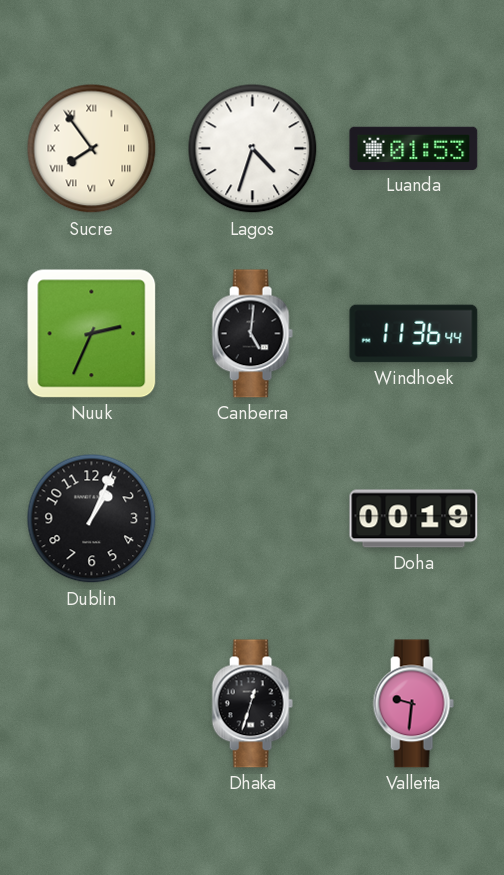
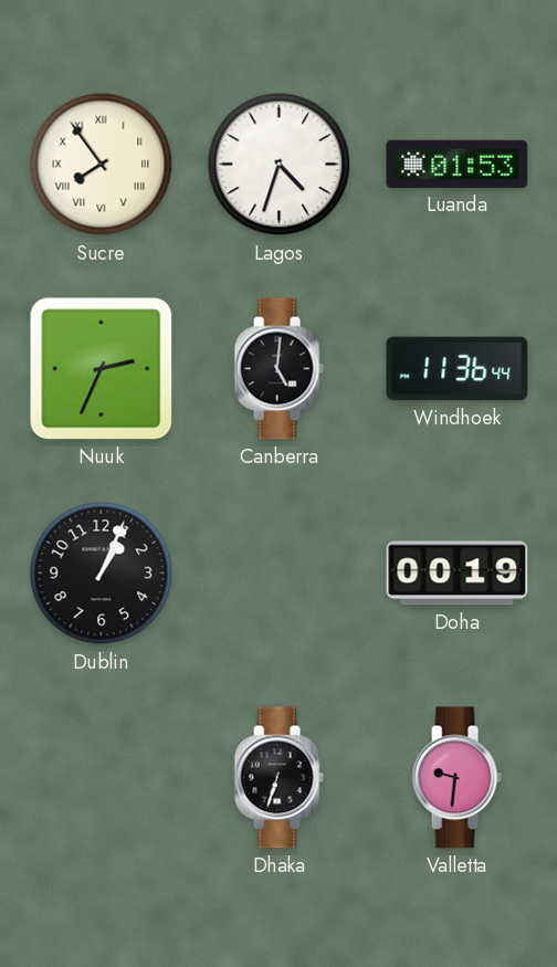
Dhaka: 12:33 -> 6:33
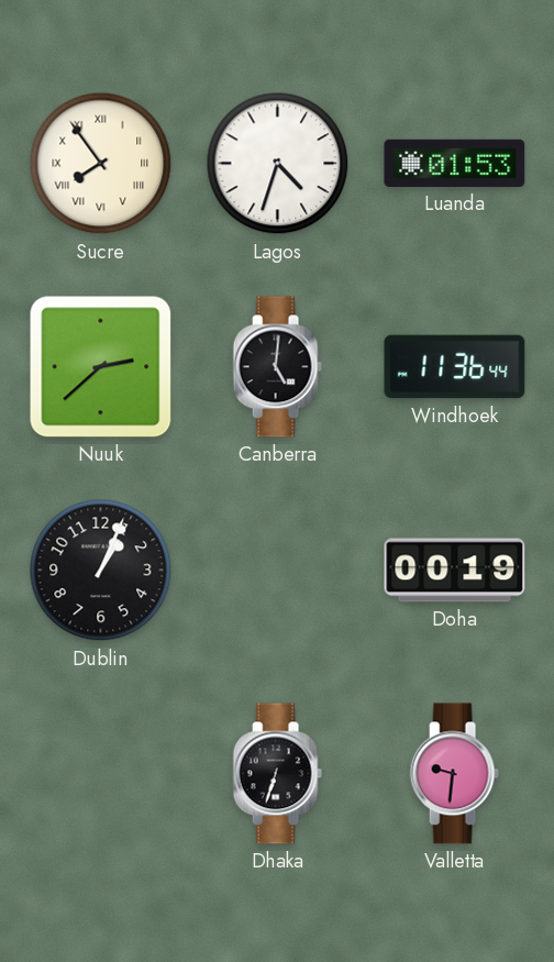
Nuuk: 2:34 -> 2:38
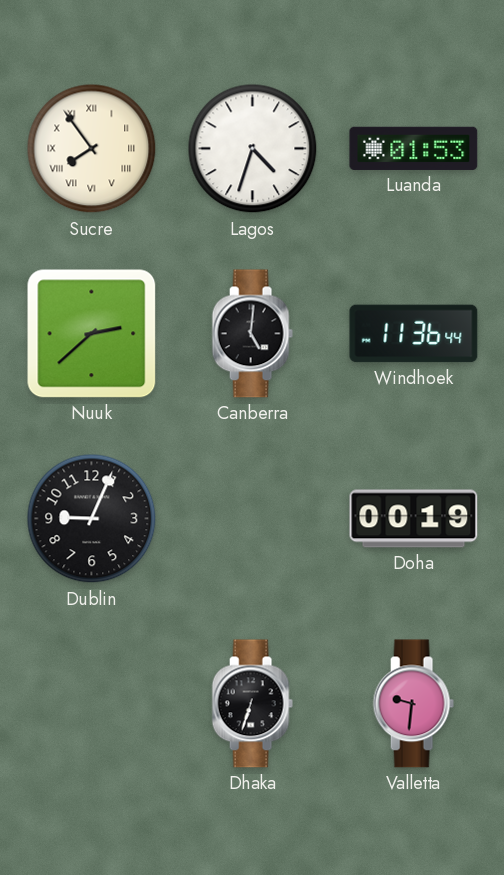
Dublin: 1:04 -> 9:04
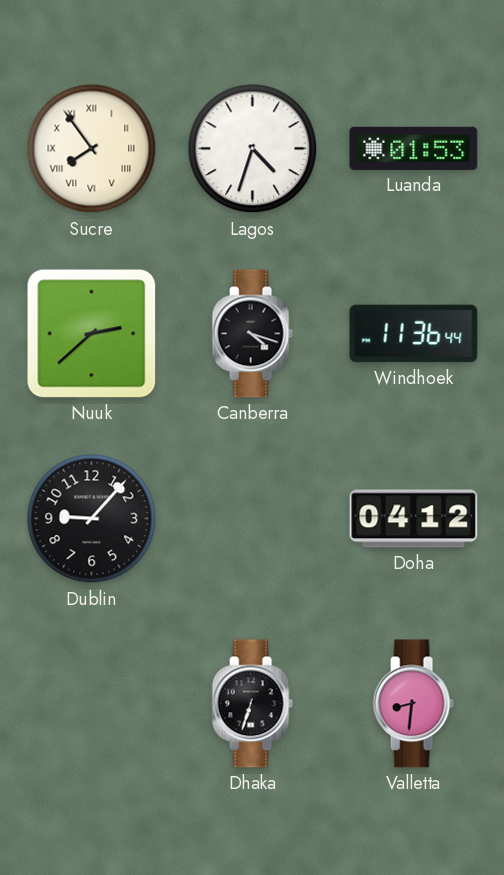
Canberra: 5:01 -> 4:18
Dublin: 9:04 -> 9:07
Doha: 00:19 -> 04:12
Valletta: 9:31 -> 8:31
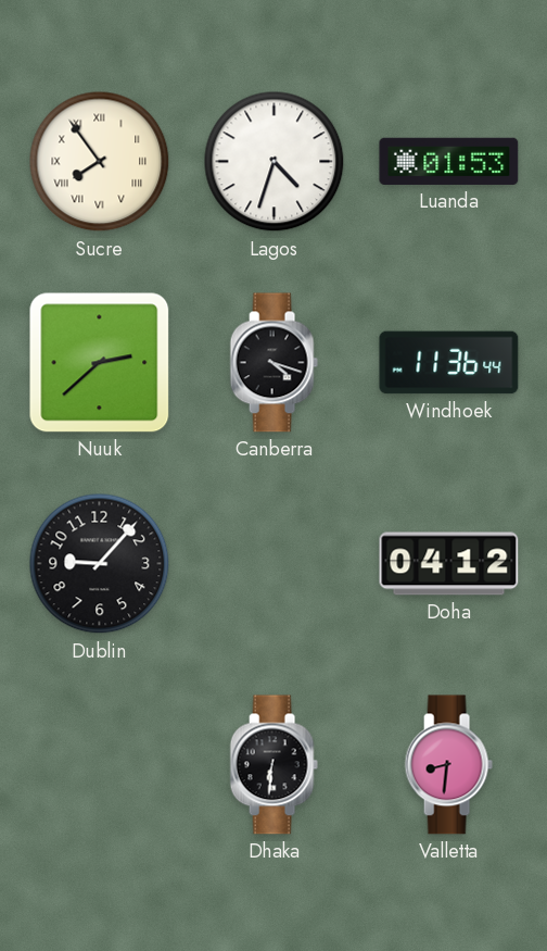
Dhaka: 6:33 -> 6:31
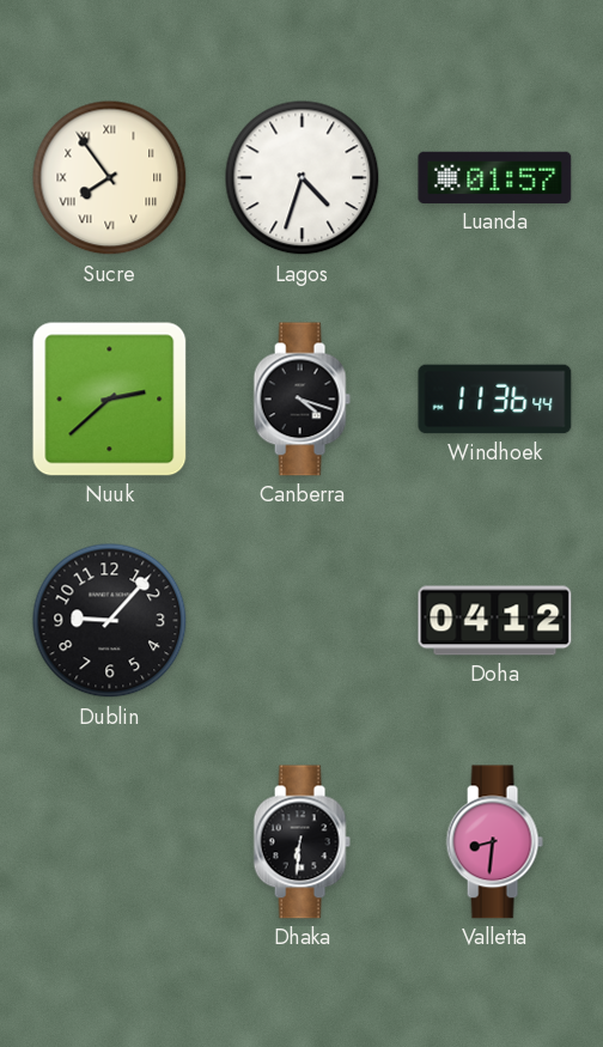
Luanda: 01:53 -> 01:57
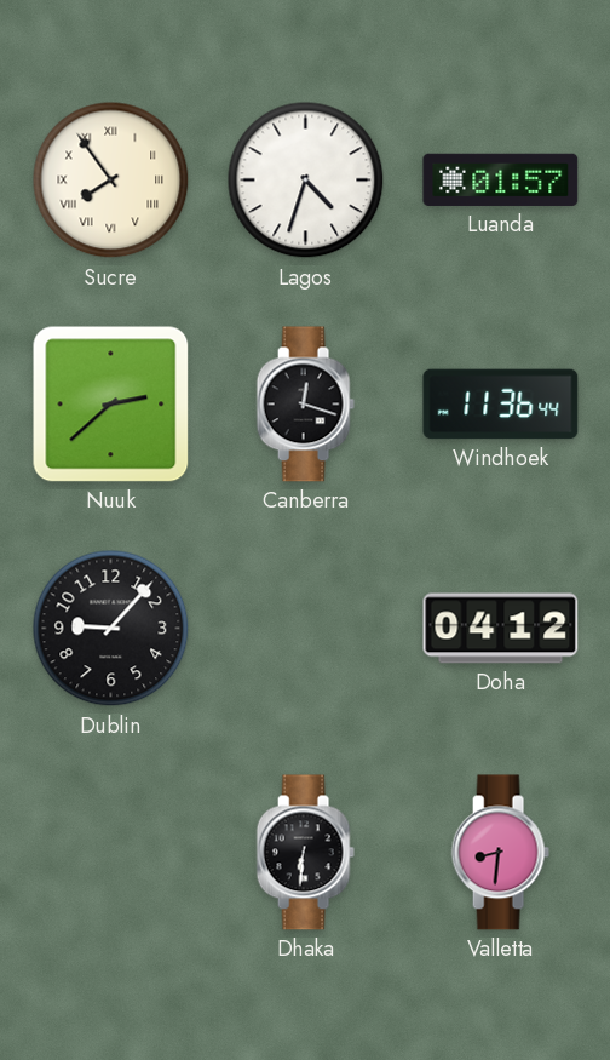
Canberra: 4:18 -> 12:18
